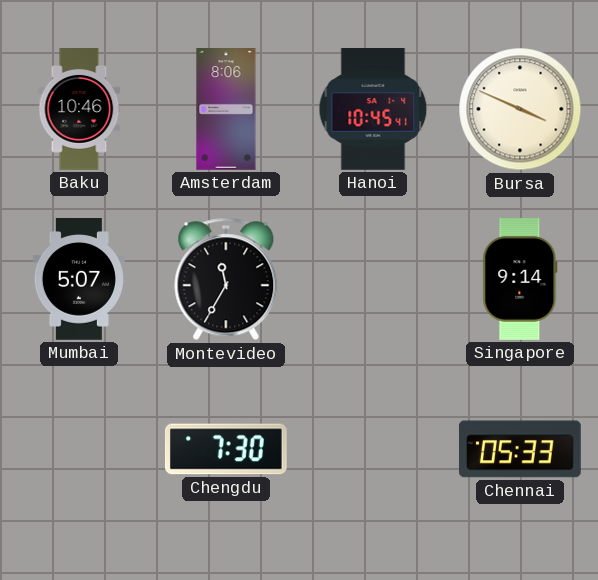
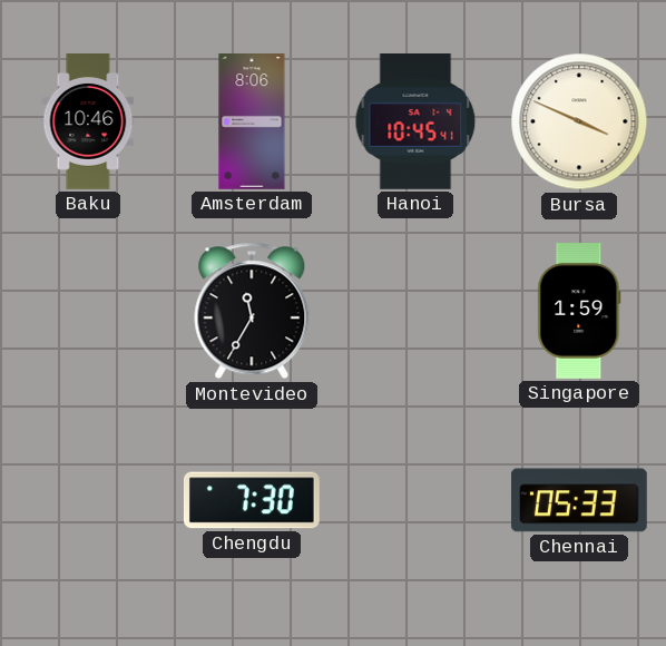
Mumbai: 5:07 -> none
Singapore: 9:14 -> 1:59
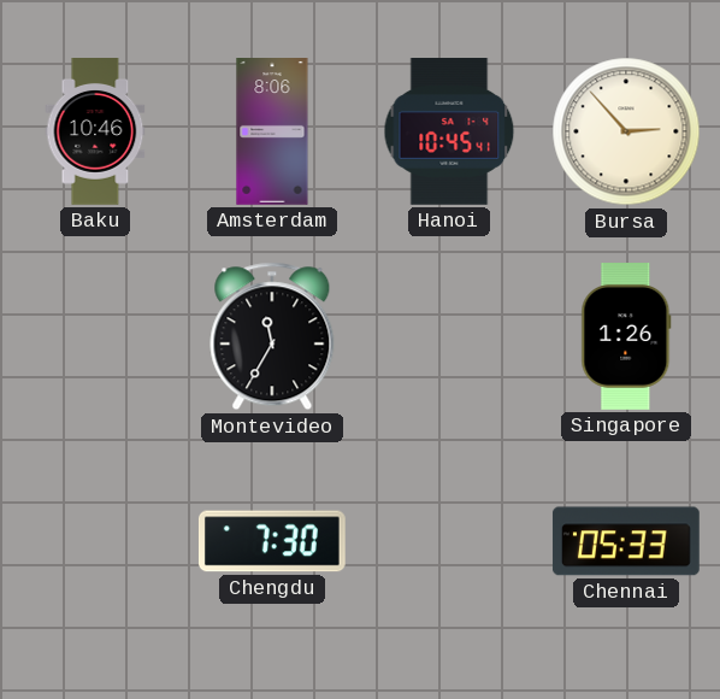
Bursa: 3:49 -> 2:53
Singapore: 1:59 -> 1:26
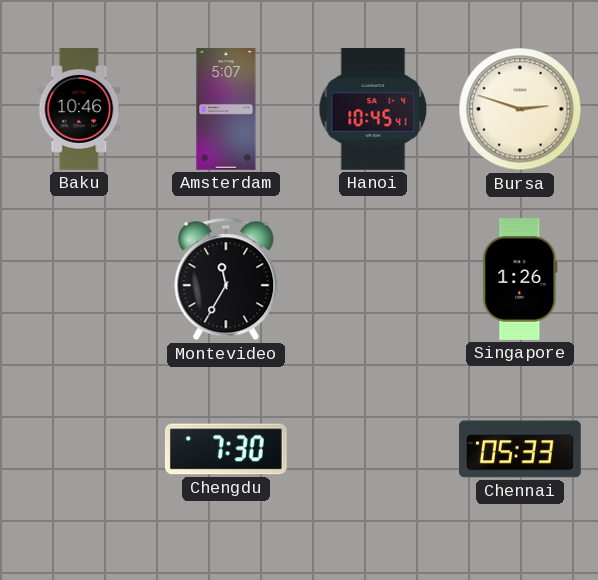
Amsterdam: 8:06 -> 5:07
Bursa: 2:53 -> 2:48
